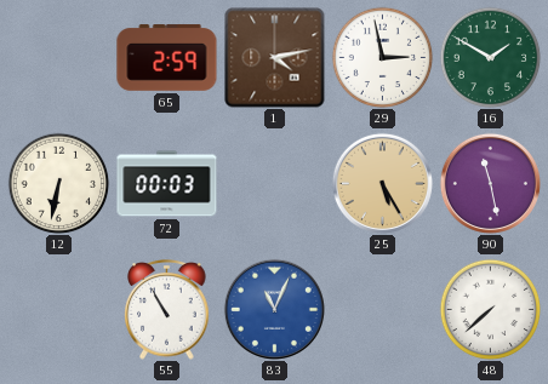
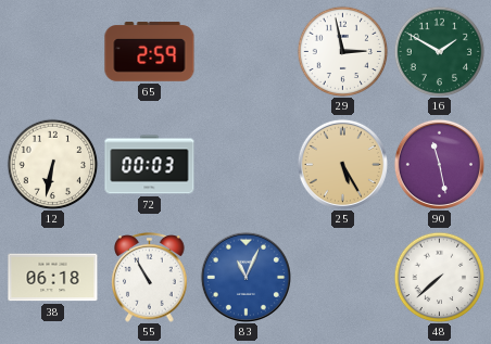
1: 4:13 -> none
38: none -> 06:18
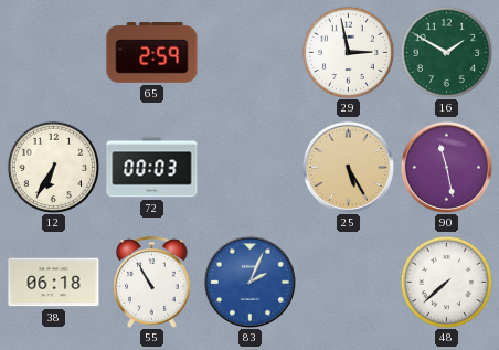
12: 6:32 -> 6:35
83: 11:04 -> 2:04
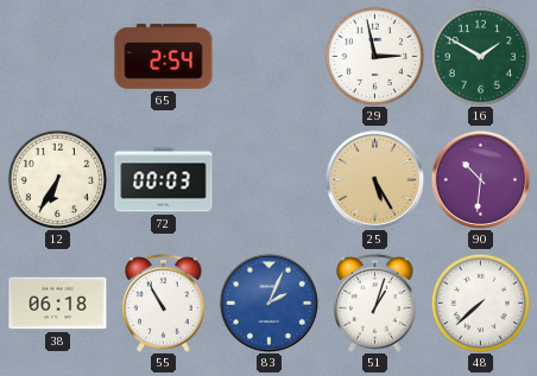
65: 2:59 -> 2:54
90: 11:28 -> 10:31
51: none -> 1:03
